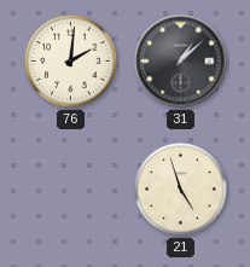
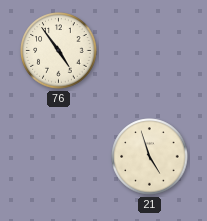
76: 2:01 -> 4:54
31: 1:08 -> none
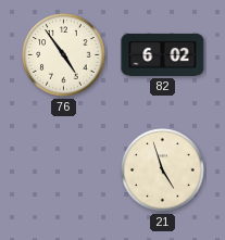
82: none -> 6:02
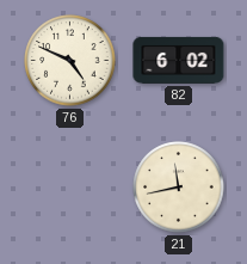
76: 4:54 -> 4:49
21: 4:57 -> 11:43
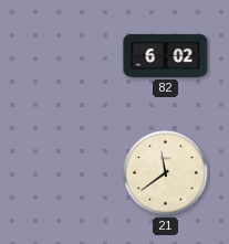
76: 4:49 -> none
21: 11:43 -> 11:39
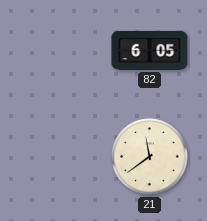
82: 6:02 -> 6:05
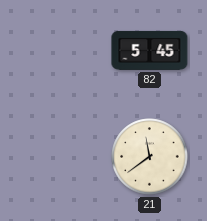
82: 6:05 -> 5:45
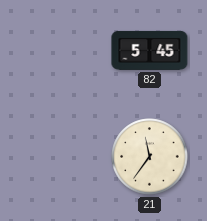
21: 11:39 -> 11:36
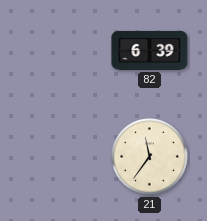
82: 5:45 -> 6:39
